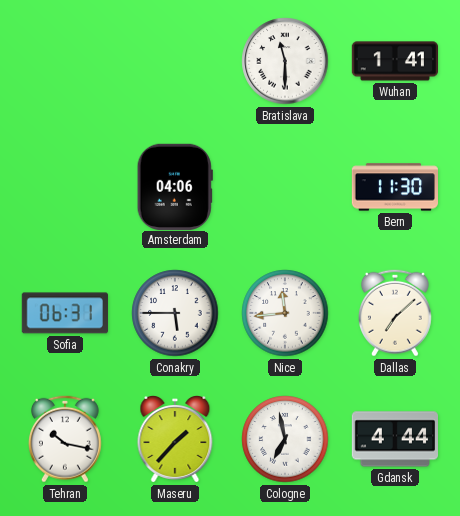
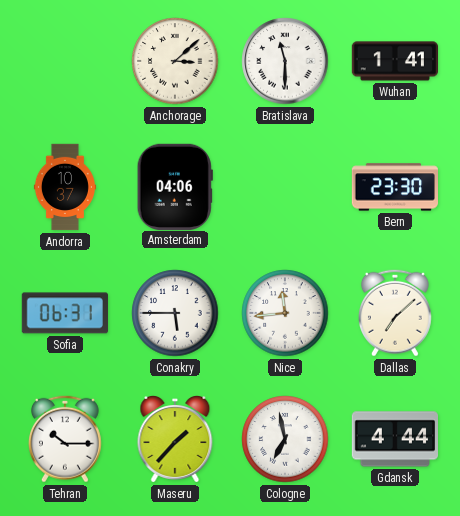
Anchorage: none -> 3:08
Andorra: none -> 10:37
Bern: 11:30 -> 23:30
Tehran: 10:17 -> 10:15
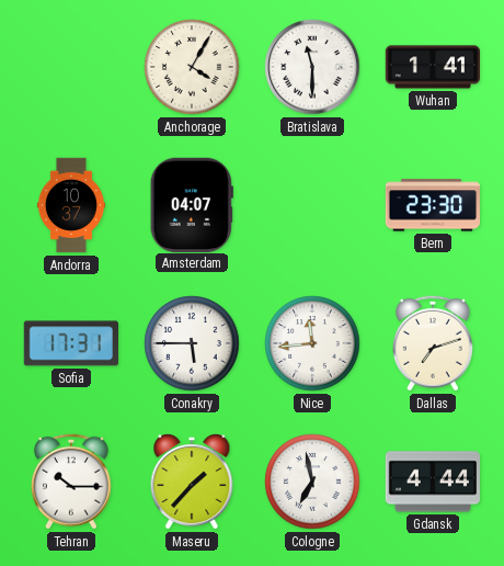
Anchorage: 3:08 -> 4:05
Amsterdam: 04:06 -> 04:07
Sofia: 06:31 -> 17:31
Dallas: 7:08 -> 7:12
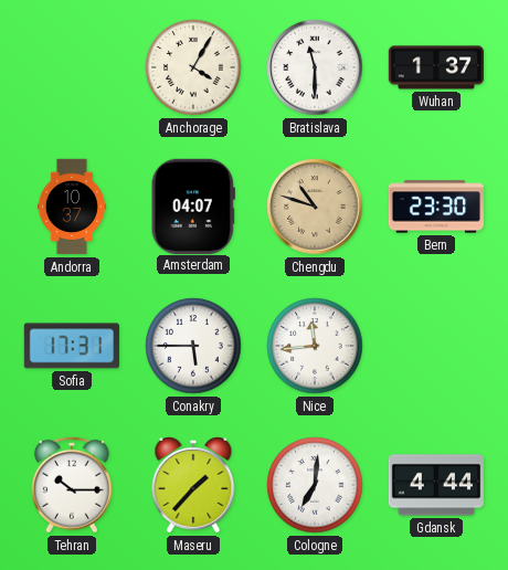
Wuhan: 1:41 -> 1:37
Chengdu: none -> 10:48
Dallas: 7:12 -> none
Cologne: 6:58 -> 7:01
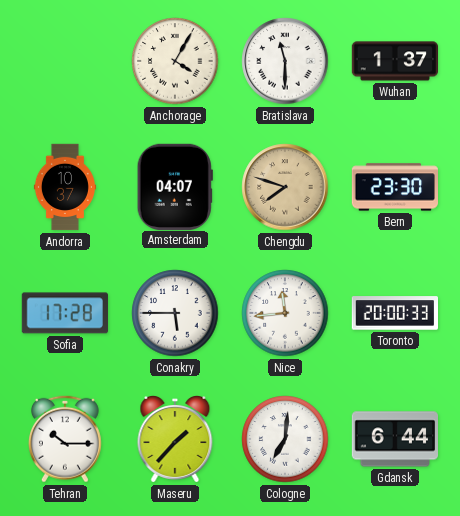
Chengdu: 10:48 -> 7:48
Sofia: 17:31 -> 17:28
Toronto: none -> 20:00
Gdansk: 4:44 -> 6:44
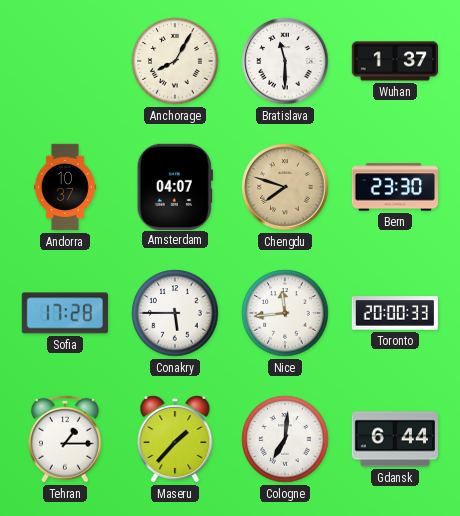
Anchorage: 4:05 -> 8:05
Tehran: 10:15 -> 1:15
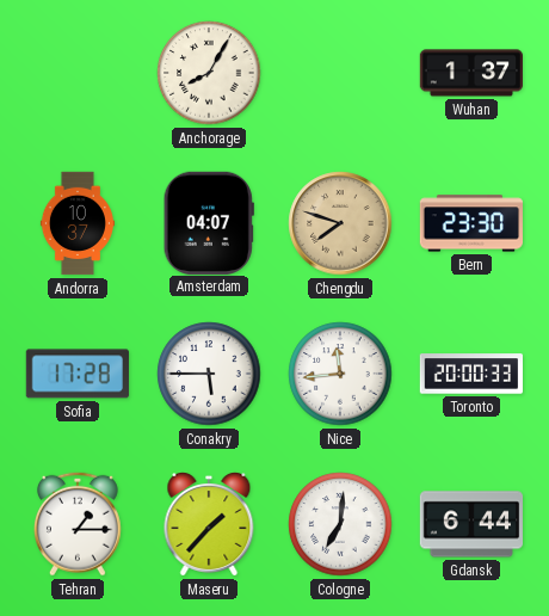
Bratislava: 11:30 -> none
